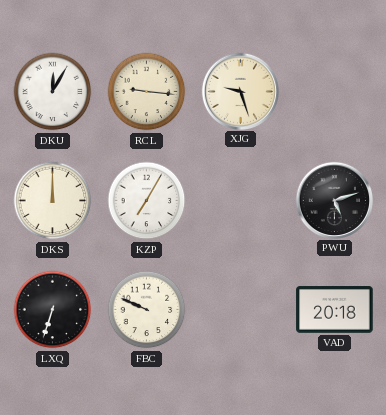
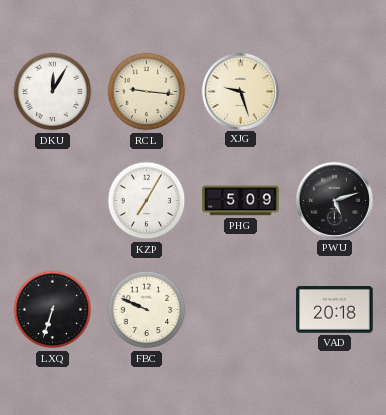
DKS: 12:00 -> none
PHG: none -> 5:09
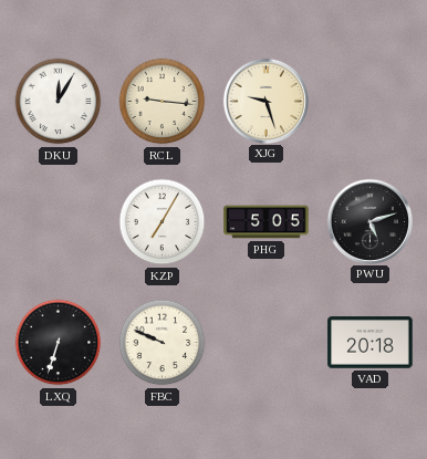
PHG: 5:09 -> 5:05
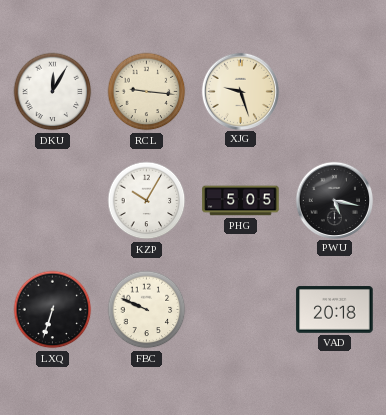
KZP: 7:05 -> 10:05
PWU: 5:12 -> 5:17
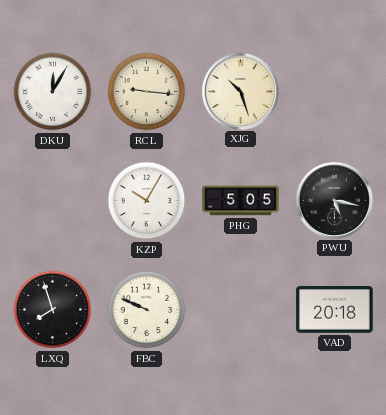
XJG: 9:27 -> 10:27
LXQ: 6:33 -> 7:57
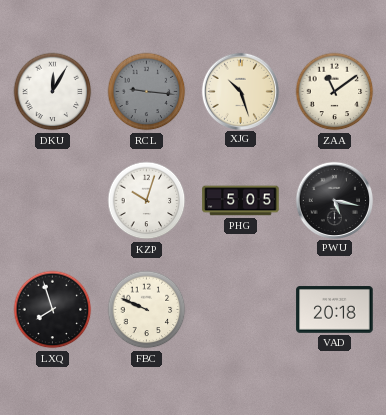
RCL dial: cream -> grey
ZAA: none -> 11:09
KZP: 10:05 -> 10:03
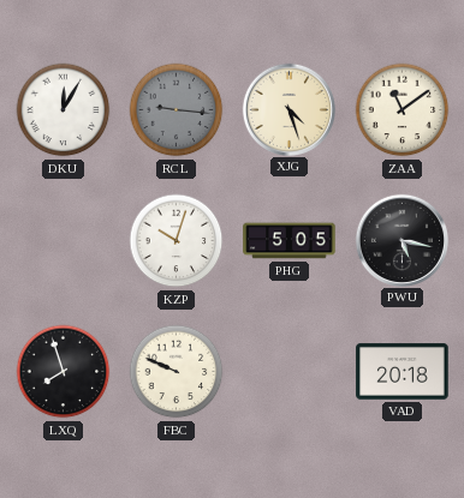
XJG: 10:27 -> 4:27
